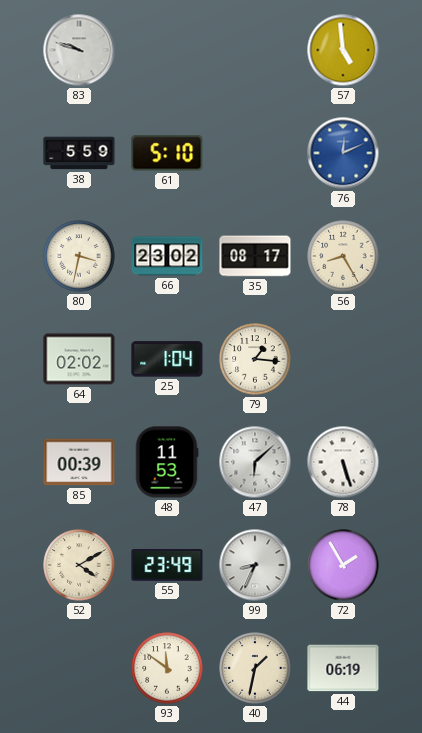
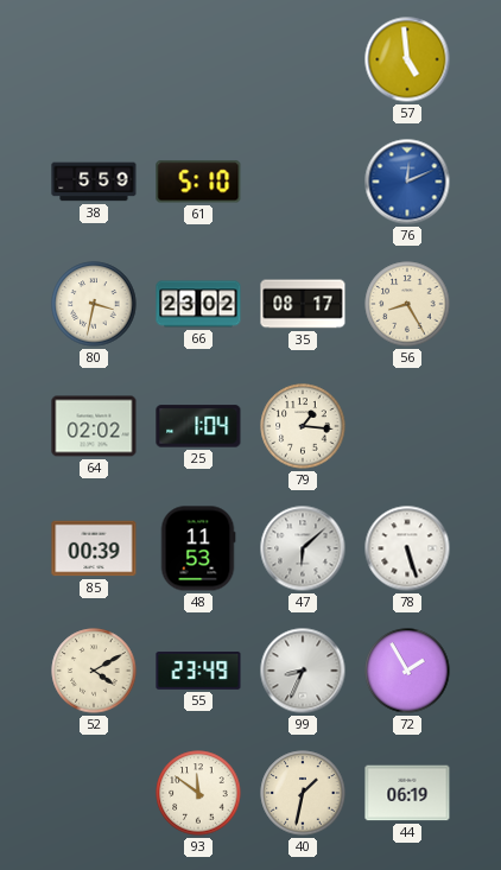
83: 9:48 -> none
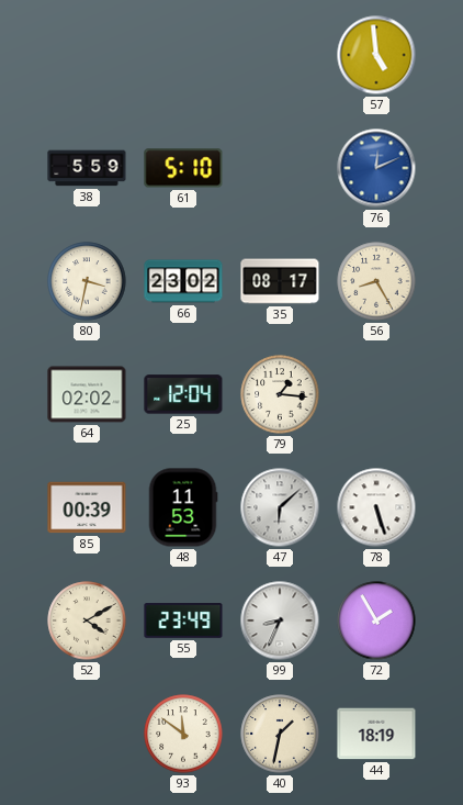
25: 1:04 -> 12:04
44: 06:19 -> 18:19
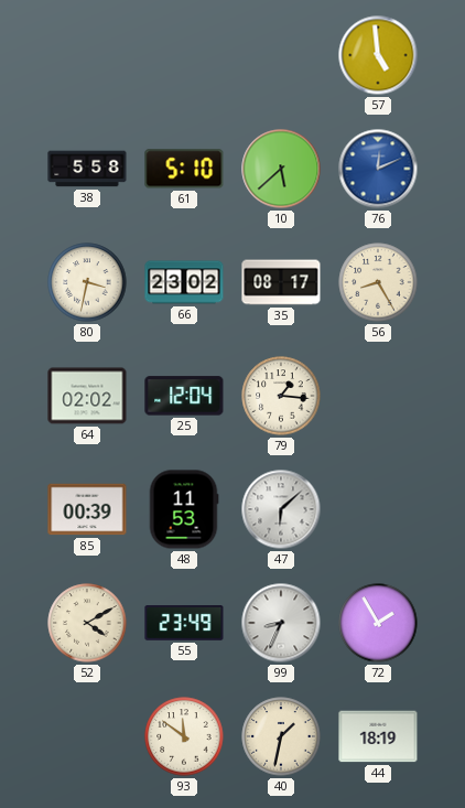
38: 5:59 -> 5:58
10: none -> 5:38
78: 5:27 -> none
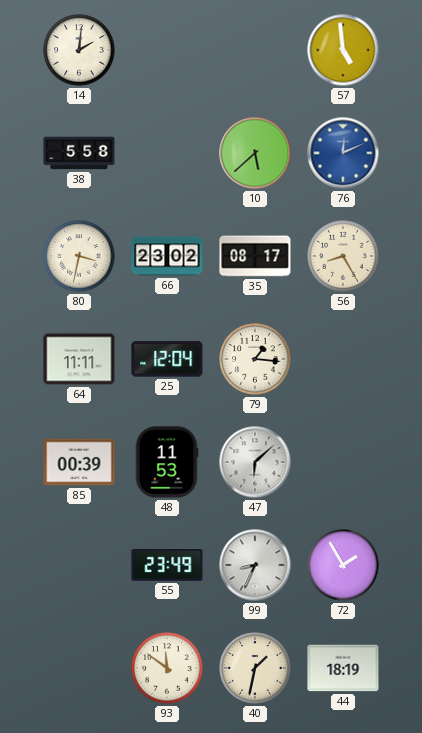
14: none -> 2:01
61: 5:10 -> none
64: 02:02 -> 11:11
52: 4:10 -> none
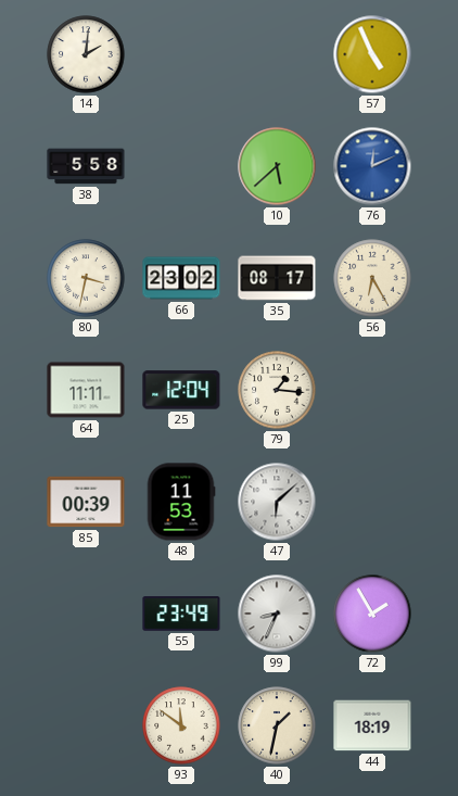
57: 4:59 -> 4:56
56: 8:25 -> 6:25
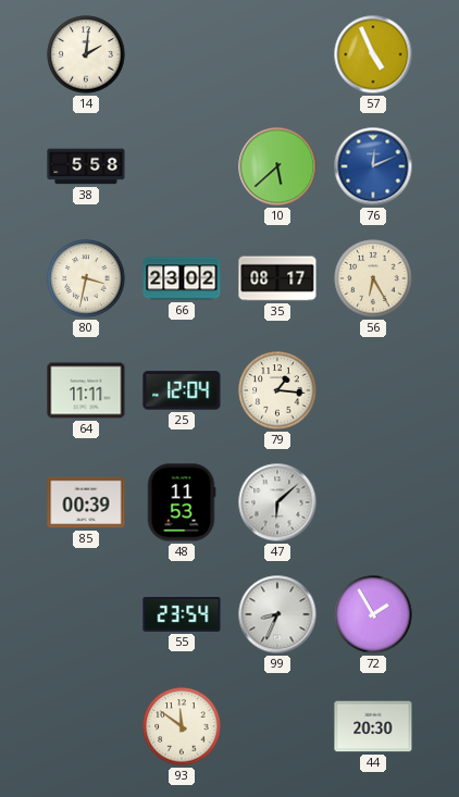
55: 23:49 -> 23:54
40: 1:32 -> none
44: 18:19 -> 20:30
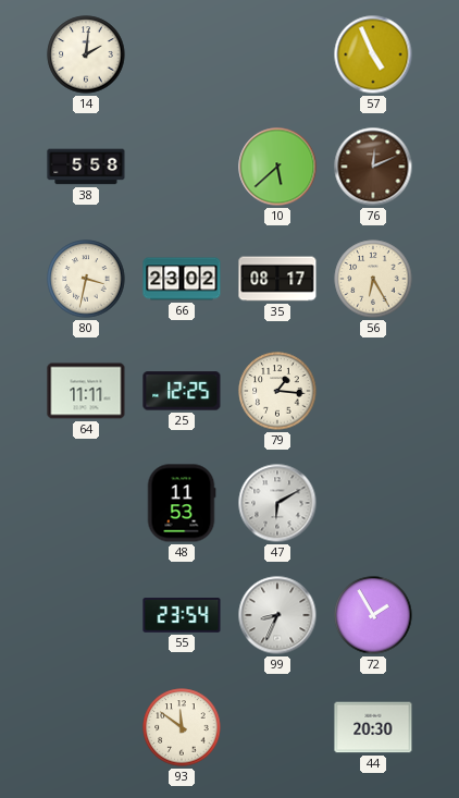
76 dial: blue -> brown
25: 12:04 -> 12:25
85: 00:39 -> none
47: 6:08 -> 6:10
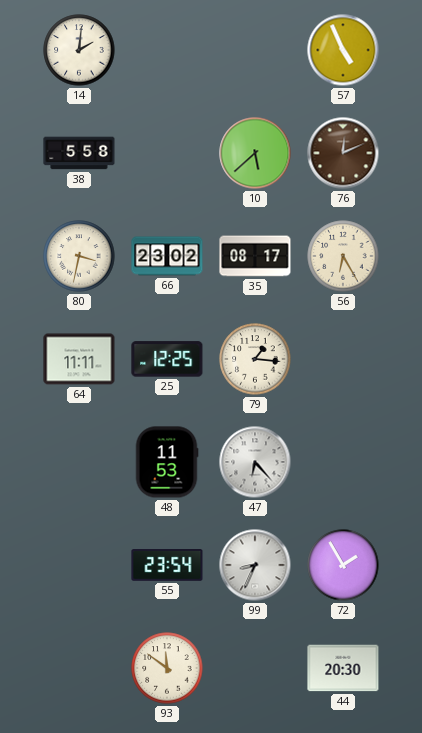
47: 6:10 -> 6:23
